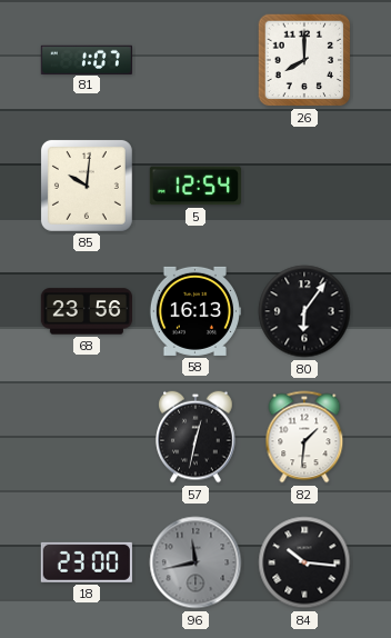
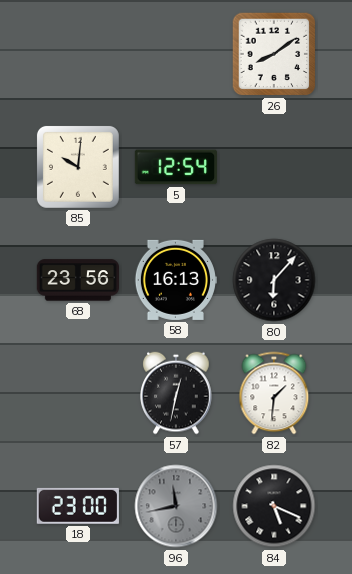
81: 1:07 -> none
26: 8:00 -> 8:09
80: 6:06 -> 6:07
84: 10:16 -> 5:19
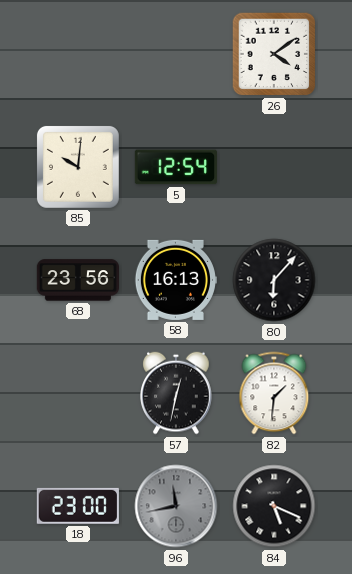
26: 8:09 -> 4:09
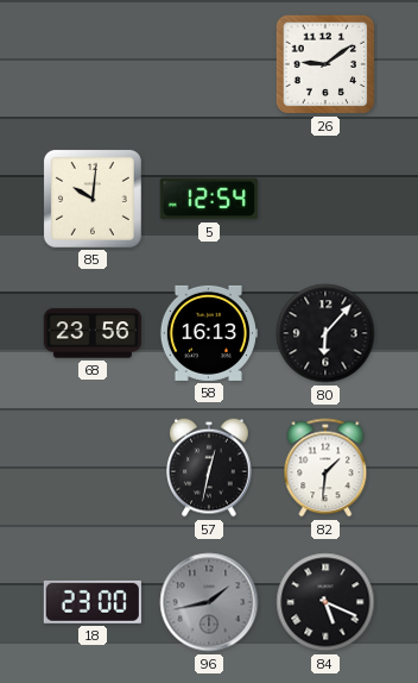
26: 4:09 -> 9:09
96: 11:43 -> 1:43
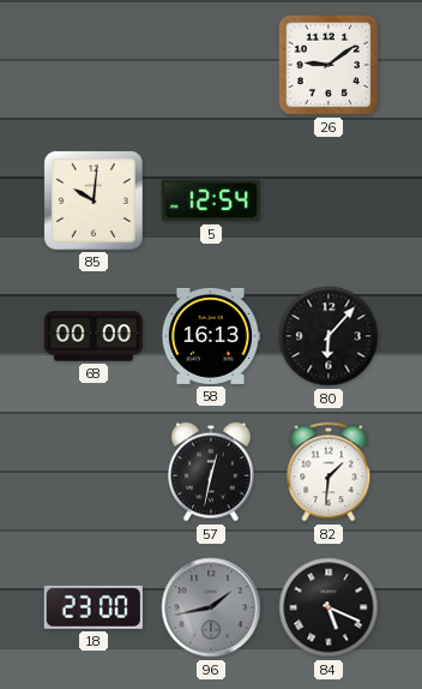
68: 23:56 -> 00:00
